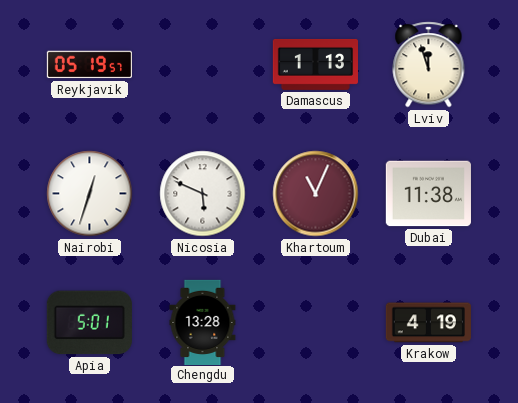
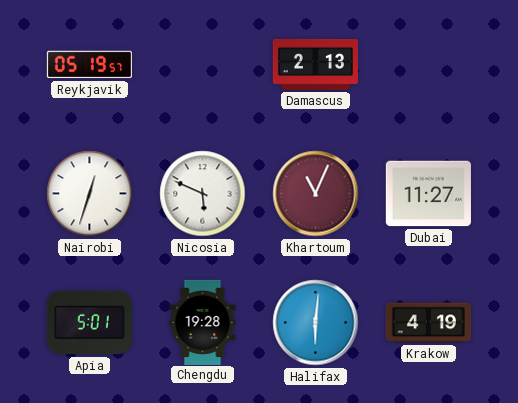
Damascus: 1:13 -> 2:13
Lviv: 11:57 -> none
Dubai: 11:38 -> 11:27
Chengdu: 13:28 -> 19:28
Halifax: none -> 6:01
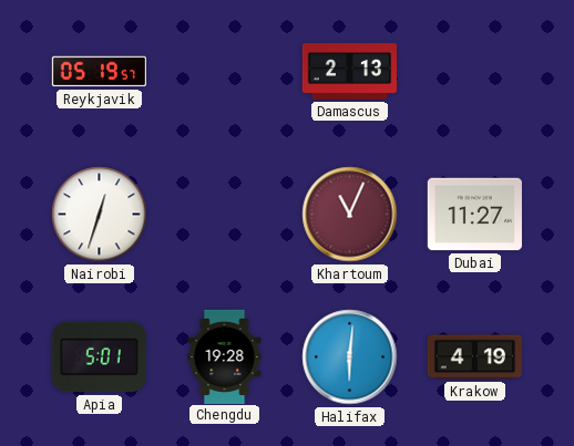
Nicosia: 5:49 -> none
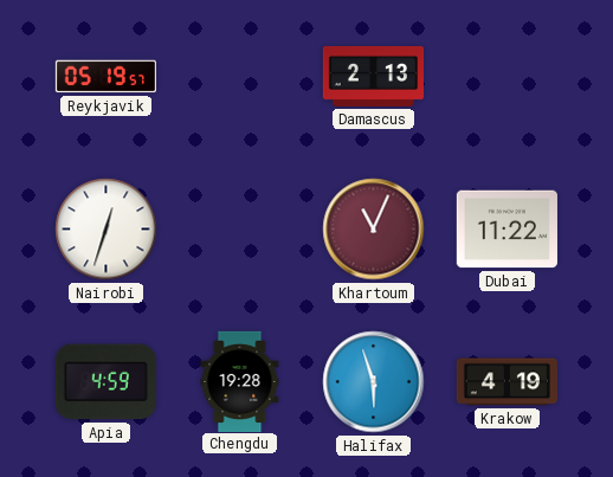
Dubai: 11:27 -> 11:22
Apia: 5:01 -> 4:59
Halifax: 6:01 -> 5:57
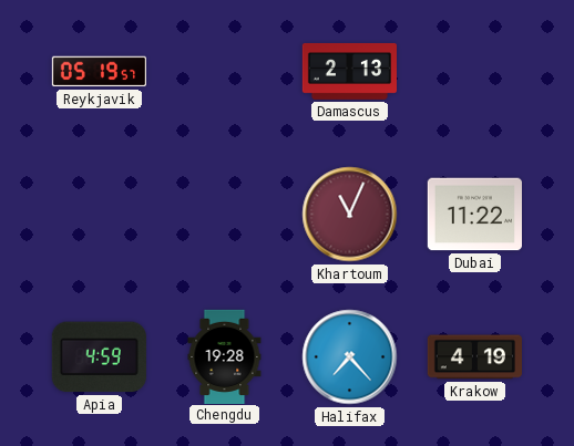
Nairobi: 12:33 -> none
Halifax: 5:57 -> 7:23
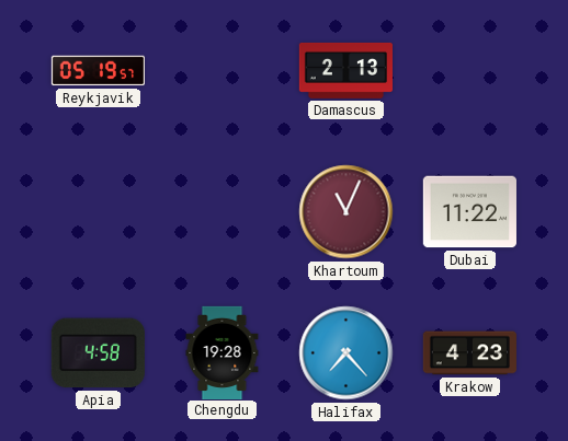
Apia: 4:59 -> 4:58
Krakow: 4:19 -> 4:23
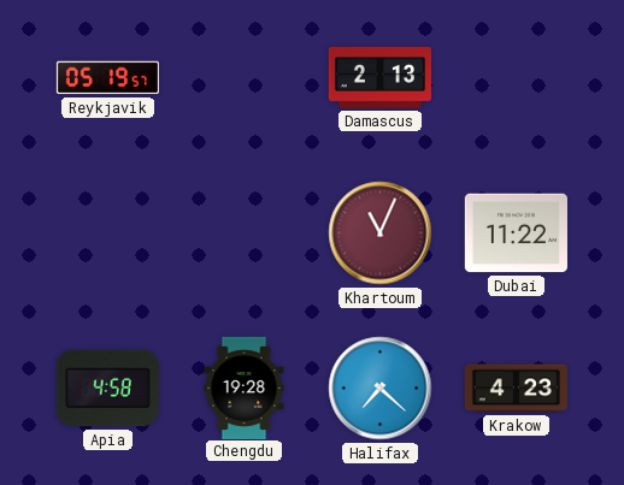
Halifax: 7:23 -> 7:22
